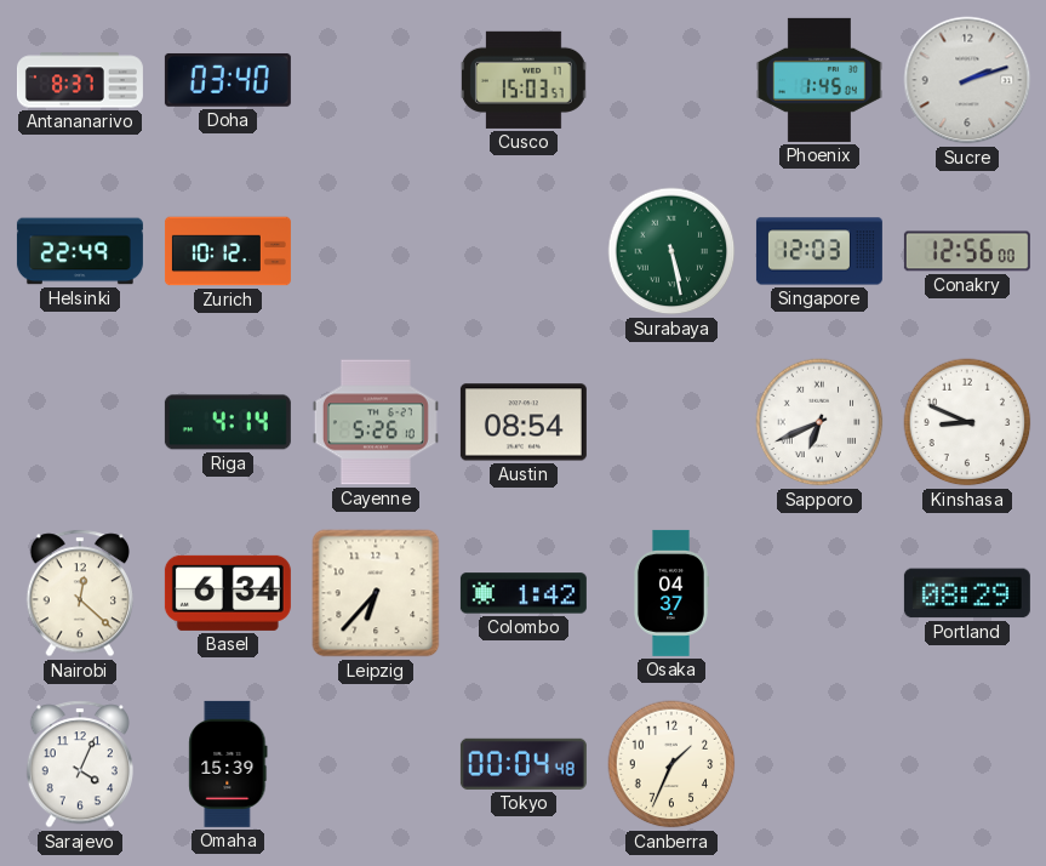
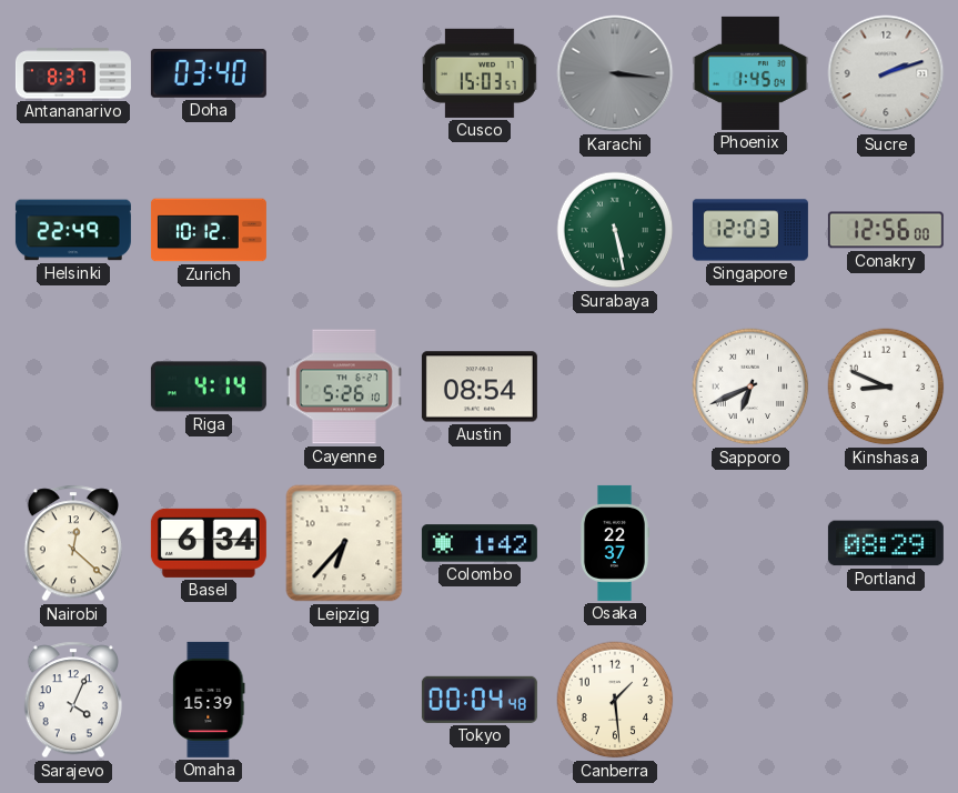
Karachi: none -> 3:16
Osaka: 04:37 -> 22:37
Canberra: 1:34 -> 1:29
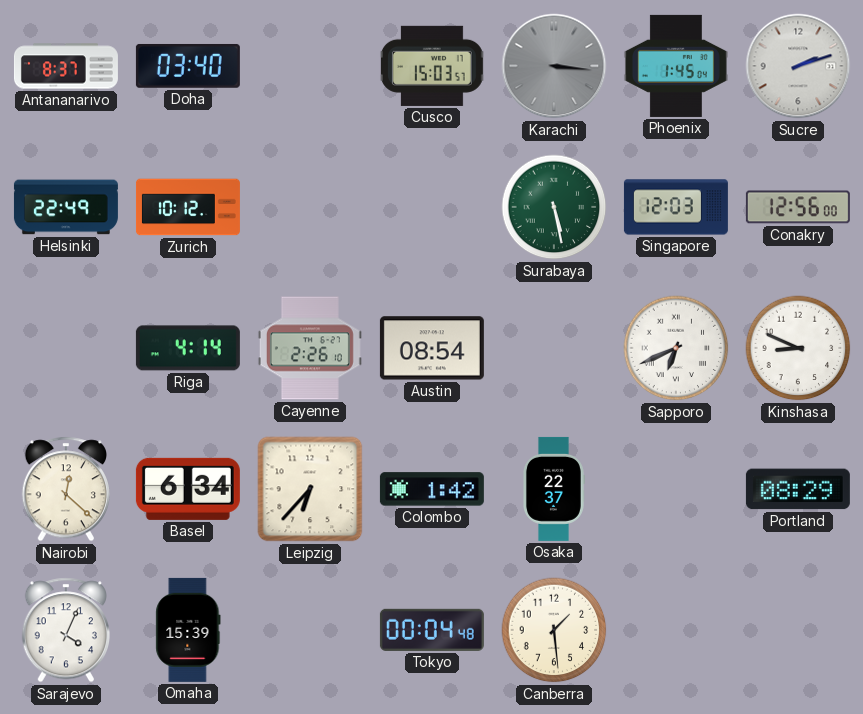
Cayenne: 5:26 -> 2:26
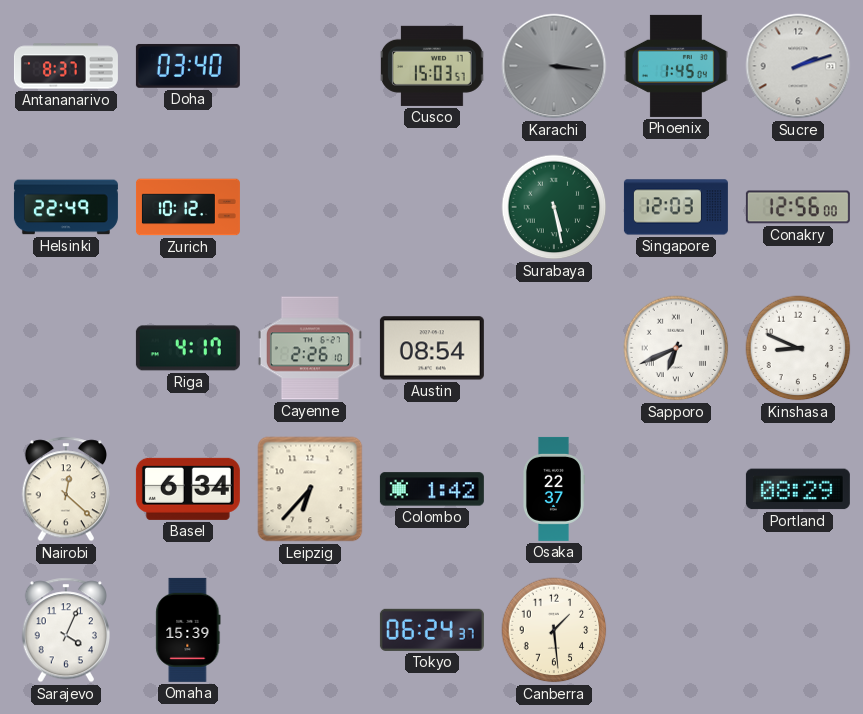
Riga: 4:14 -> 4:17
Tokyo: 00:04 -> 06:24
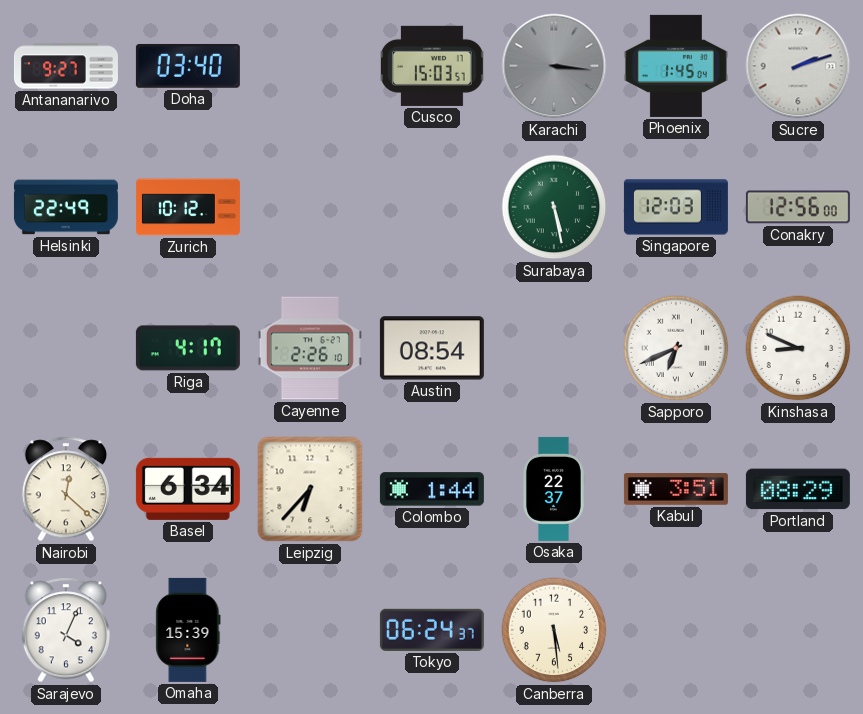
Antananarivo: 8:37 -> 9:27
Colombo: 1:42 -> 1:44
Kabul: none -> 3:51
Canberra: 1:29 -> 5:29
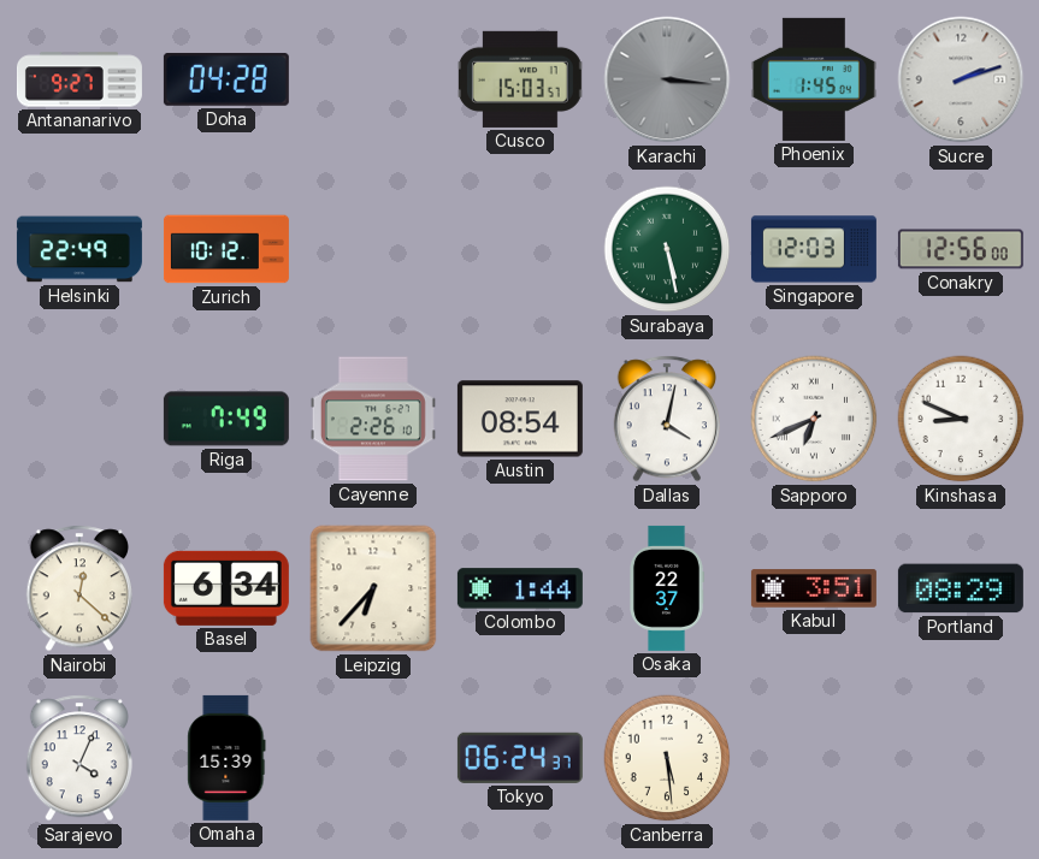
Doha: 03:40 -> 04:28
Riga: 4:17 -> 7:49
Dallas: none -> 4:02
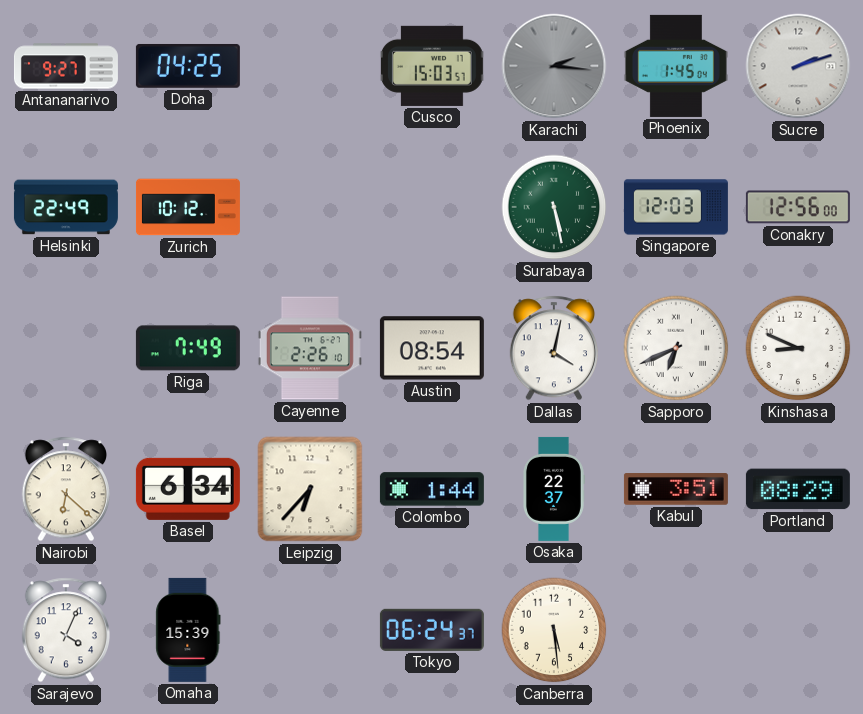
Doha: 04:28 -> 04:25
Karachi: 3:16 -> 2:16
Nairobi: 12:22 -> 6:22
